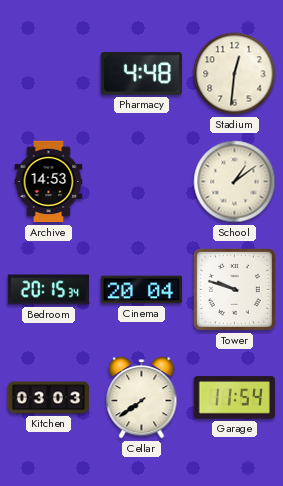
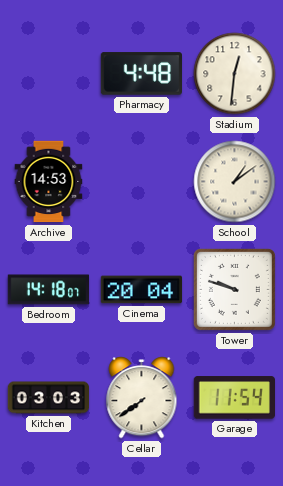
Bedroom: 20:15 -> 14:18
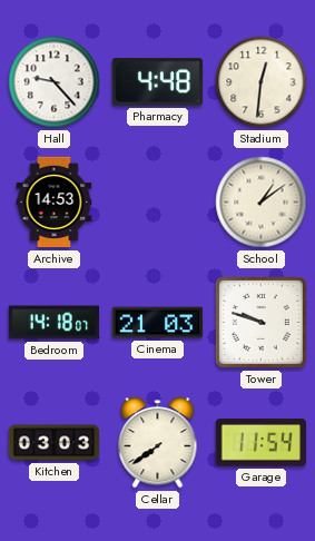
Hall: none -> 9:23
Cinema: 20:04 -> 21:03
